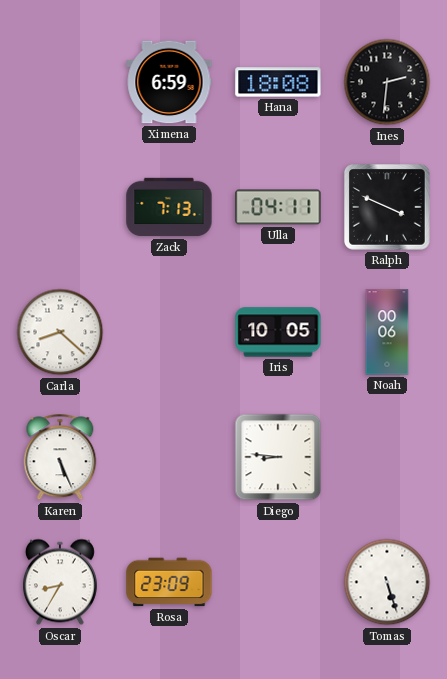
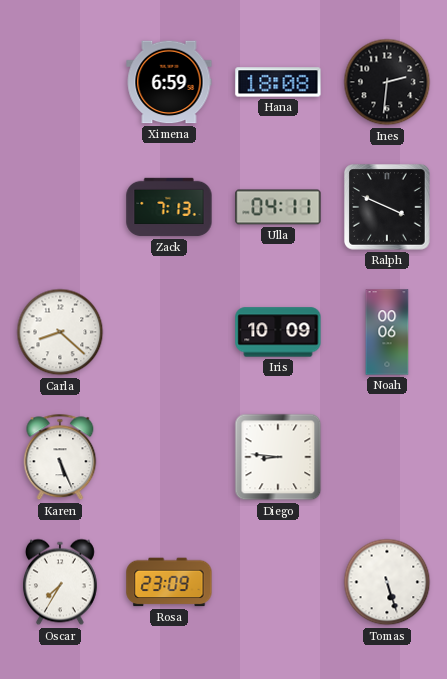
Iris: 10:05 -> 10:09
Oscar: 8:35 -> 7:35
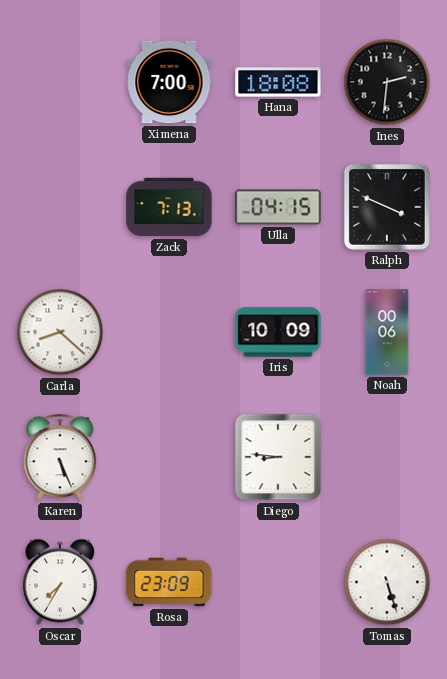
Ximena: 6:59 -> 7:00
Ulla: 04:11 -> 04:15
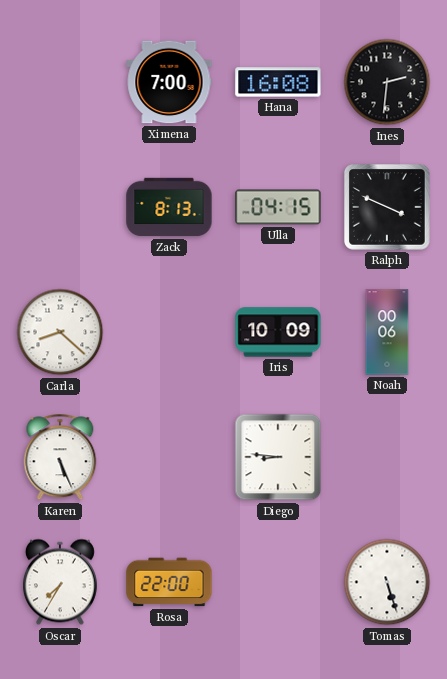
Hana: 18:08 -> 16:08
Zack: 7:13 -> 8:13
Rosa: 23:09 -> 22:00
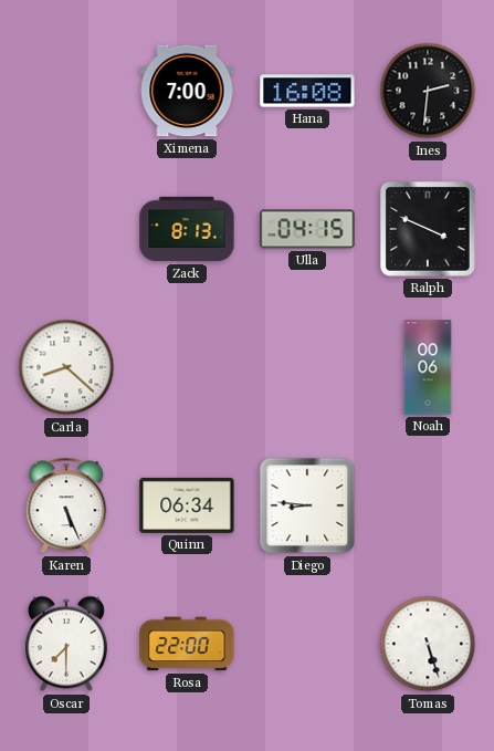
Iris: 10:09 -> none
Quinn: none -> 06:34
Oscar: 7:35 -> 7:30
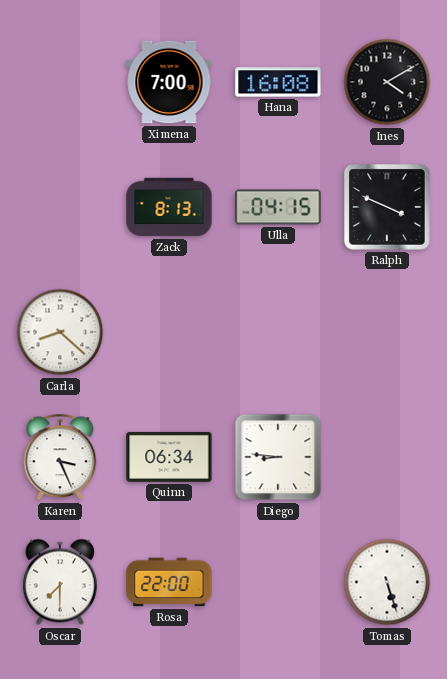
Ines: 2:31 -> 4:10
Noah: 00:06 -> none
Karen: 5:26 -> 3:26
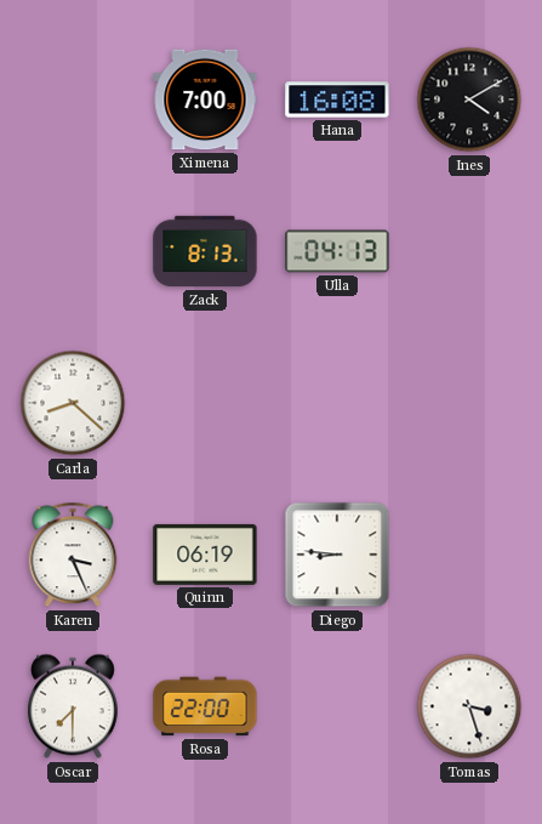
Ulla: 04:15 -> 04:13
Ralph: 3:49 -> none
Quinn: 06:34 -> 06:19
Tomas: 5:27 -> 3:27
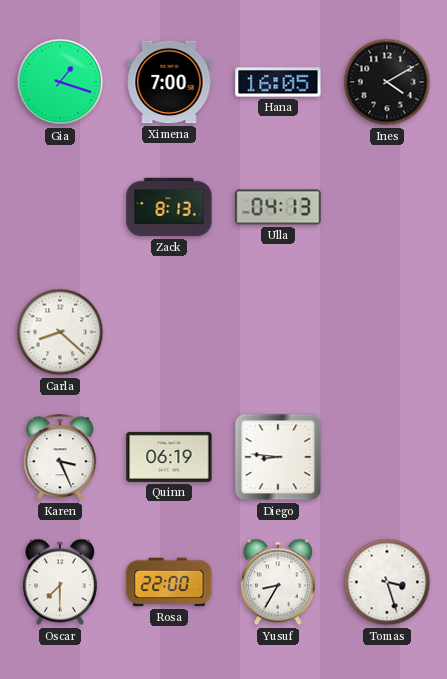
Gia: none -> 1:18
Hana: 16:08 -> 16:05
Yusuf: none -> 8:35
